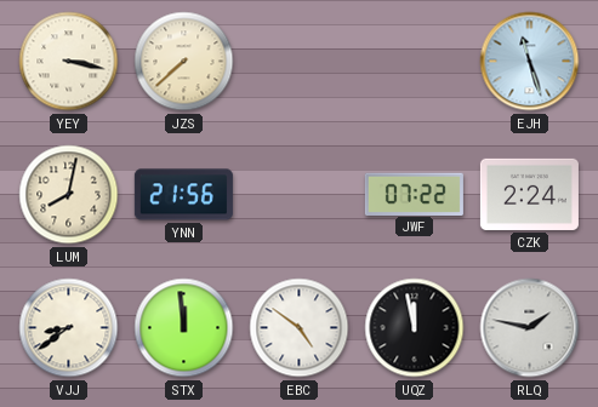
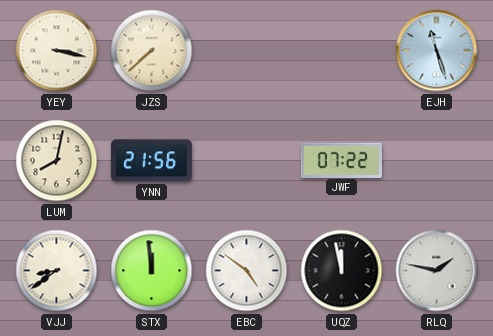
CZK: 2:24 -> none
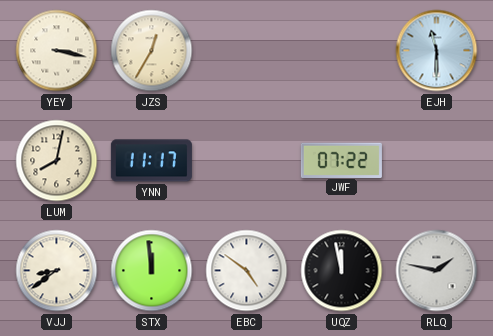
JZS: 7:38 -> 12:35
EJH: 11:27 -> 11:30
YNN: 21:56 -> 11:17
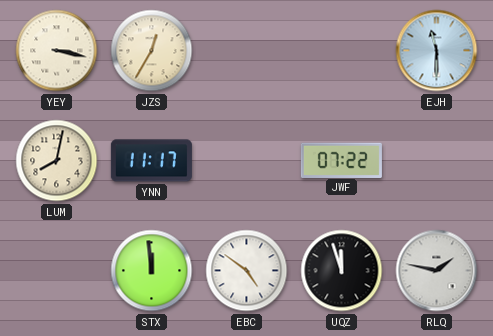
VJJ: 8:39 -> none
UQZ: 11:58 -> 11:57
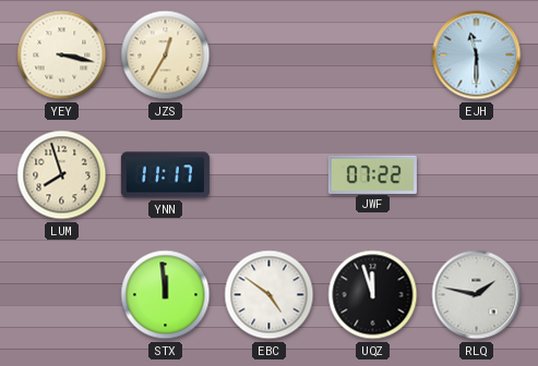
LUM: 8:02 -> 7:57
